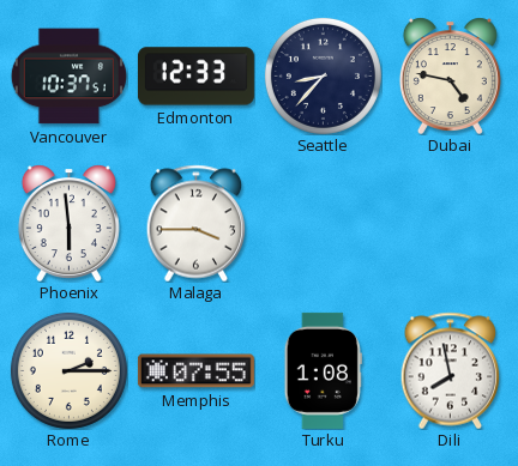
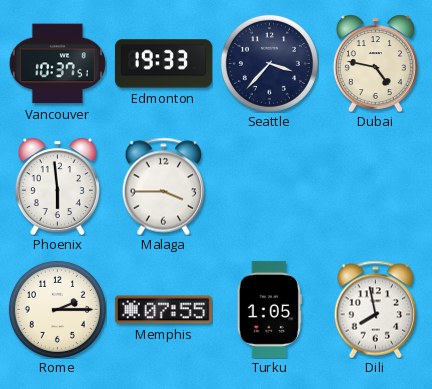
Edmonton: 12:33 -> 19:33
Seattle: 8:37 -> 3:37
Turku: 1:08 -> 1:05
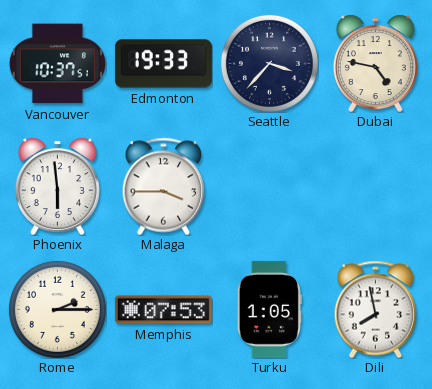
Memphis: 07:55 -> 07:53
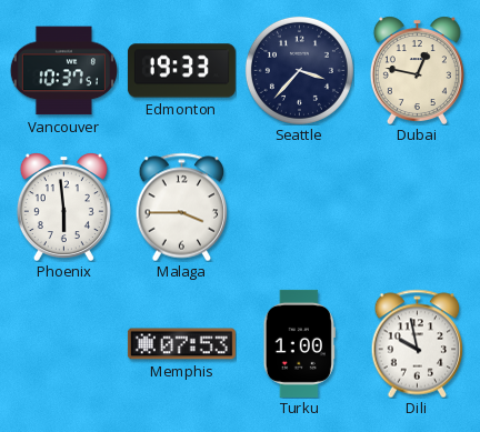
Dubai: 4:47 -> 12:47
Rome: 2:15 -> none
Turku: 1:05 -> 1:00
Dili: 7:58 -> 9:58
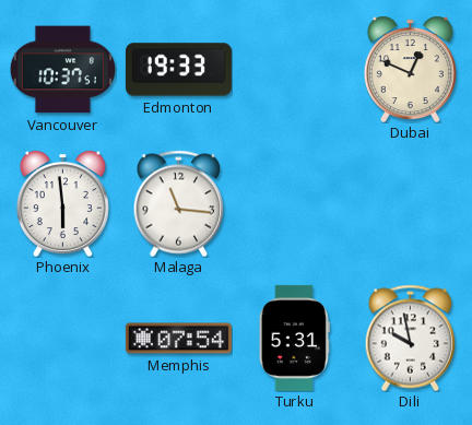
Seattle: 3:37 -> none
Dubai: 12:47 -> 12:49
Malaga: 3:45 -> 11:16
Memphis: 07:53 -> 07:54
Turku: 1:00 -> 5:31
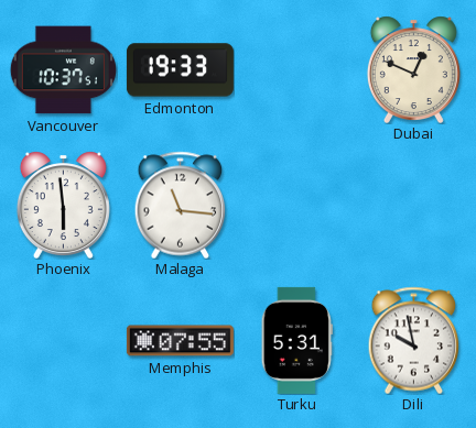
Memphis: 07:54 -> 07:55
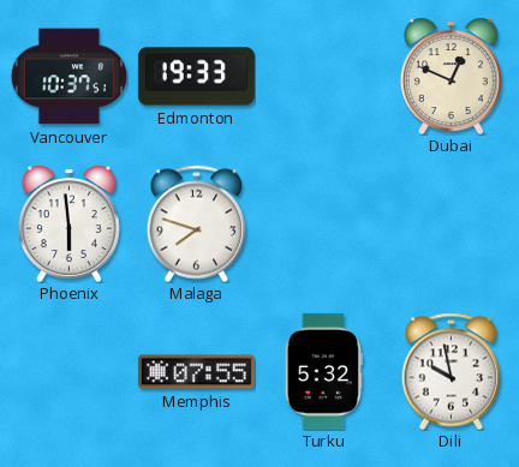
Malaga: 11:16 -> 7:48
Turku: 5:31 -> 5:32
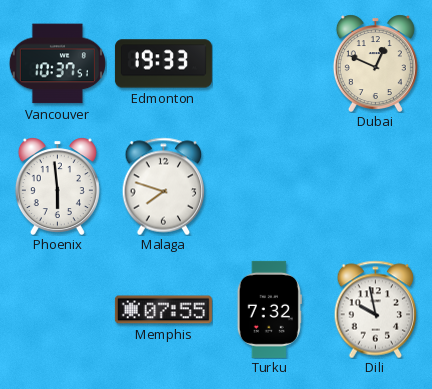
Turku: 5:32 -> 7:32
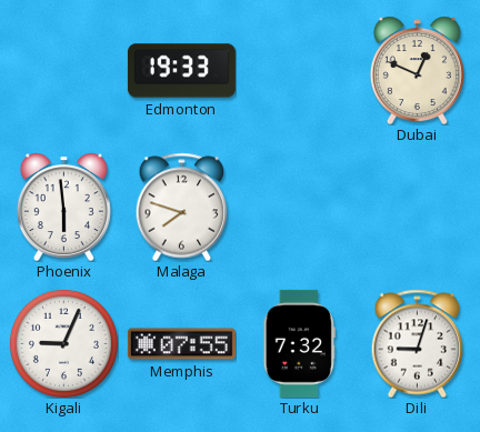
Vancouver: 10:37 -> none
Kigali: none -> 9:04
Dili: 9:58 -> 9:03
